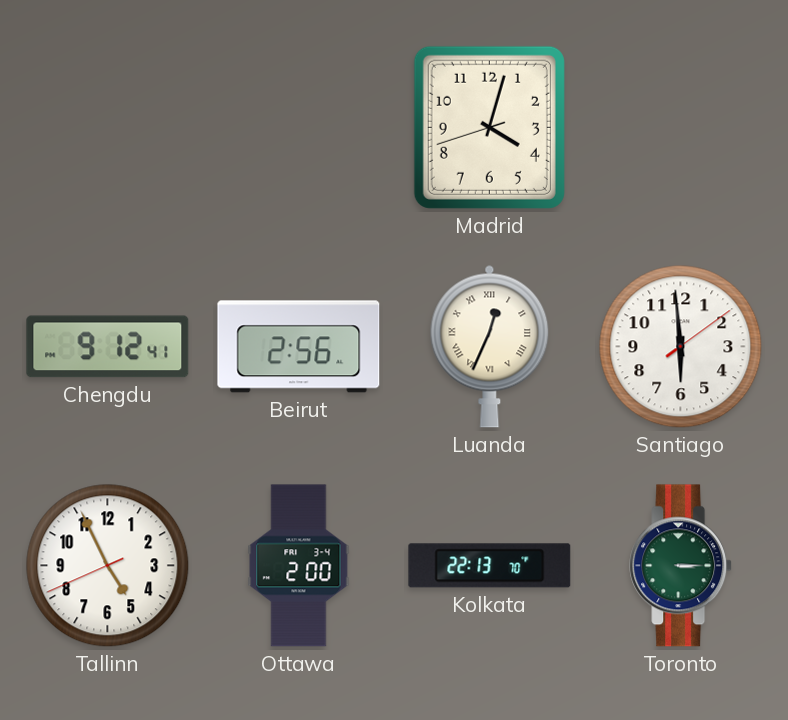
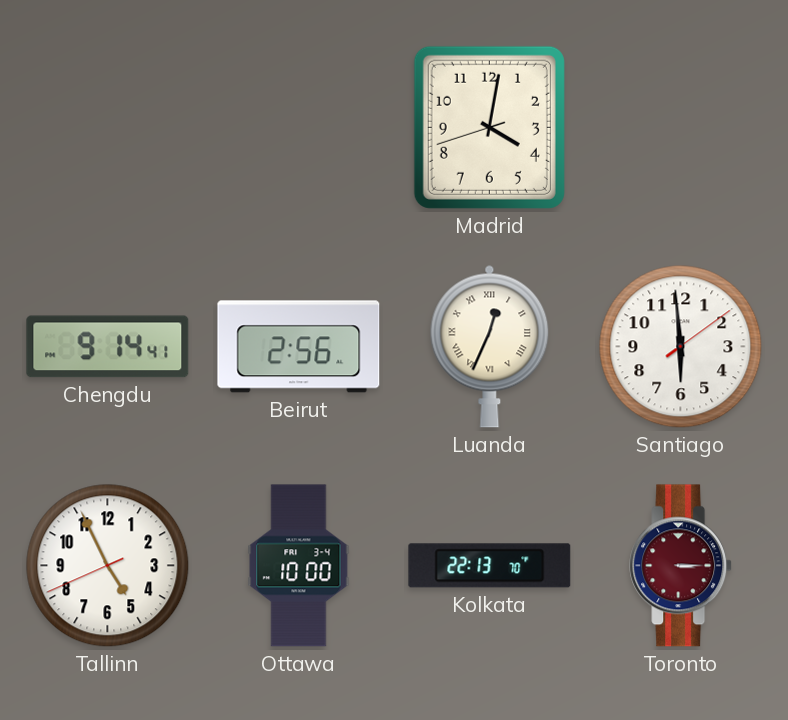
Madrid: 4:02 -> 4:01
Chengdu: 9:12 -> 9:14
Ottawa: 2:00 -> 10:00
Toronto dial: green -> burgundy
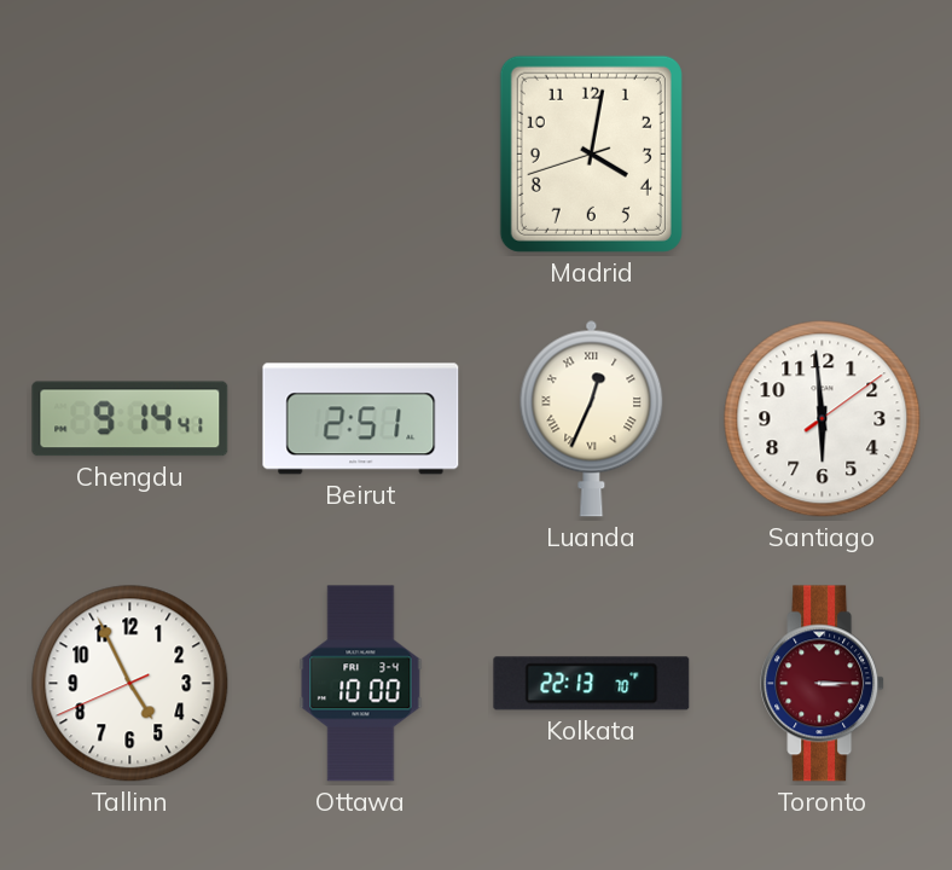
Beirut: 2:56 -> 2:51
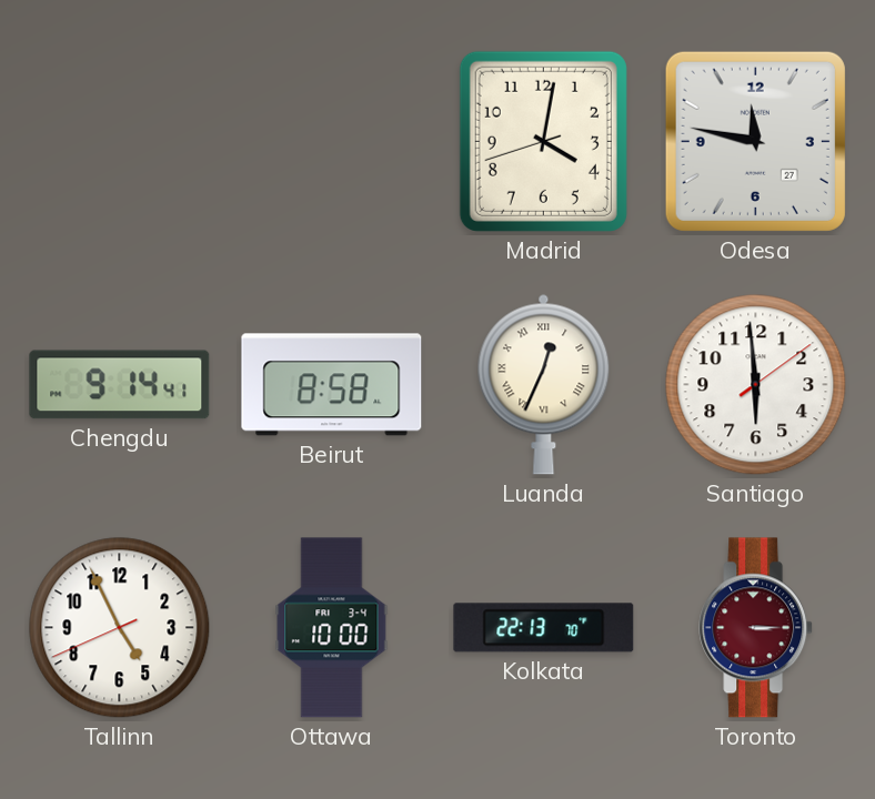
Odesa: none -> 11:47
Beirut: 2:51 -> 8:58
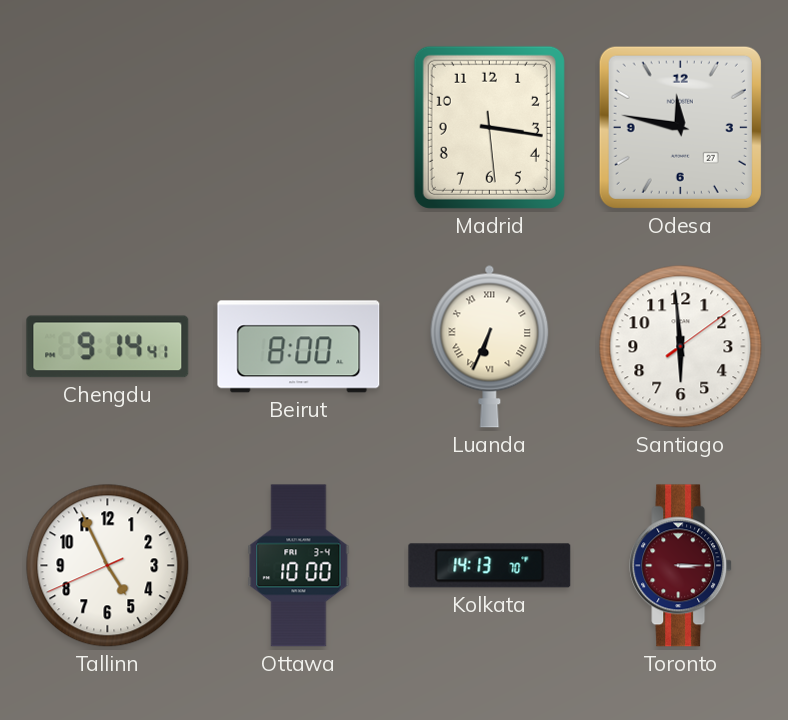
Madrid: 4:01 -> 3:16
Beirut: 8:58 -> 8:00
Luanda: 12:34 -> 6:34
Kolkata: 22:13 -> 14:13
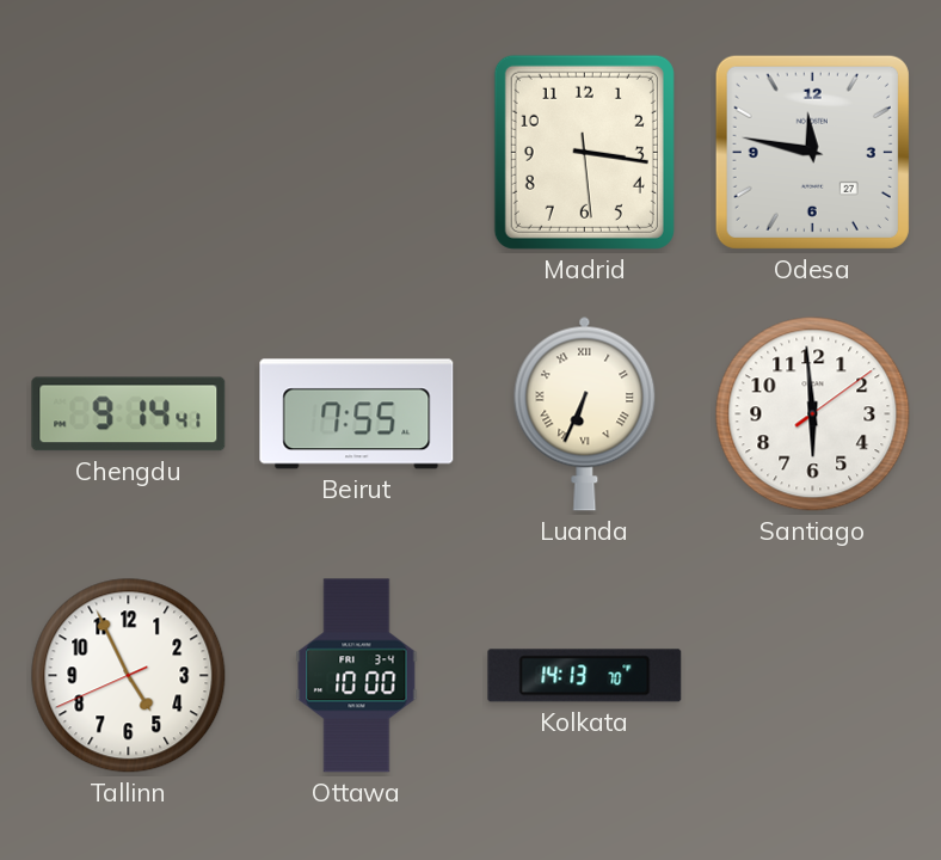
Beirut: 8:00 -> 7:55
Toronto: 3:15 -> none
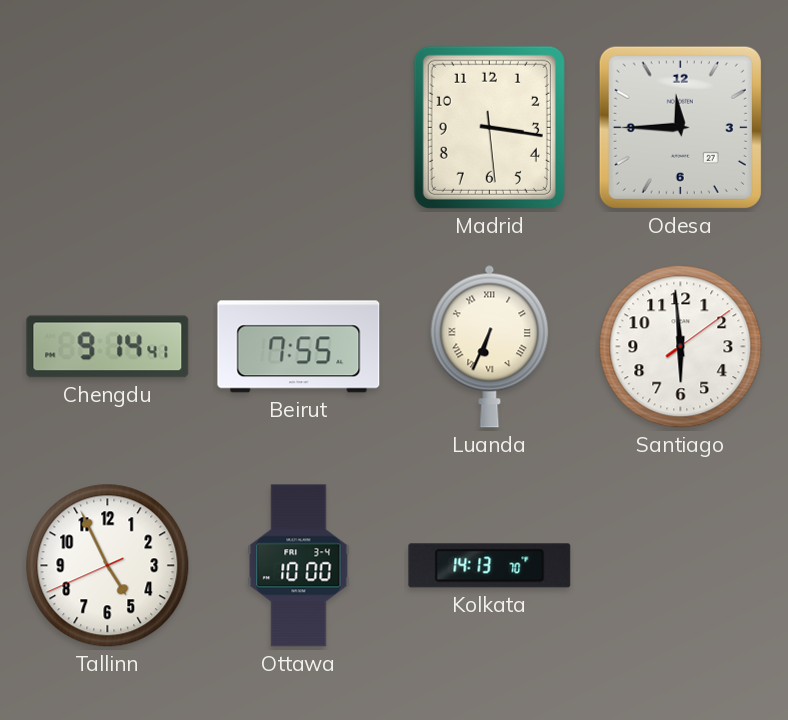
Odesa: 11:47 -> 11:45
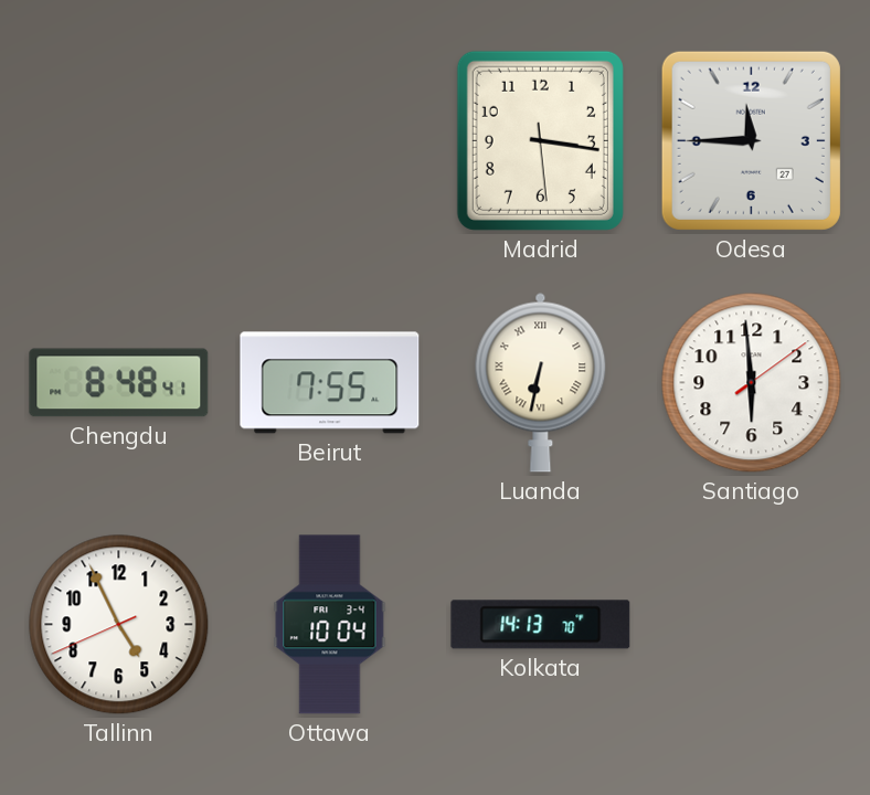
Chengdu: 9:14 -> 8:48
Luanda: 6:34 -> 6:32
Ottawa: 10:00 -> 10:04
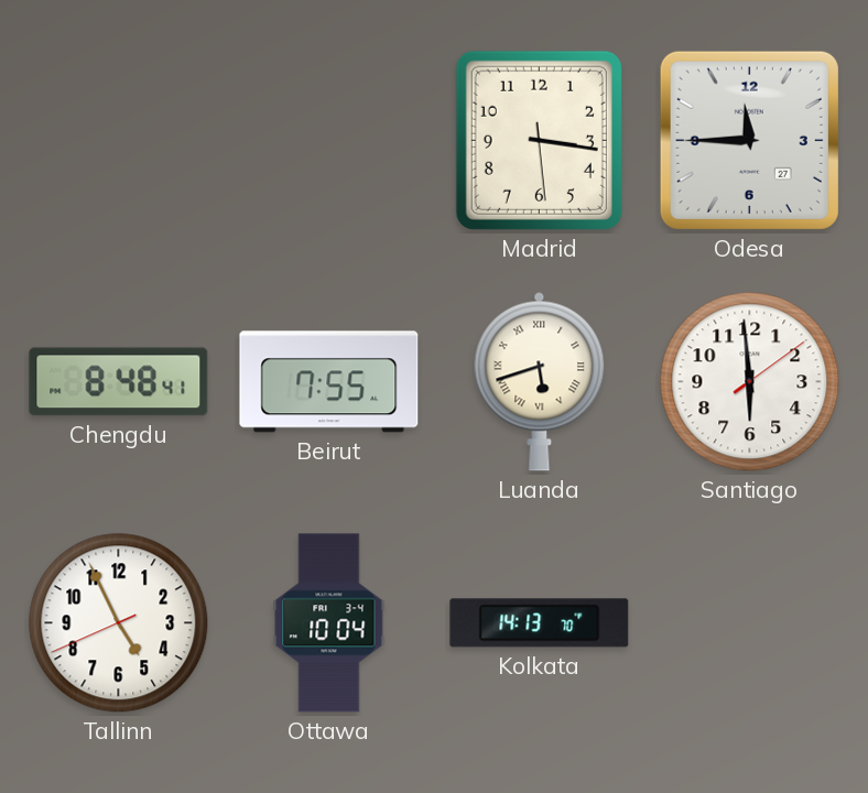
Luanda: 6:32 -> 5:42
